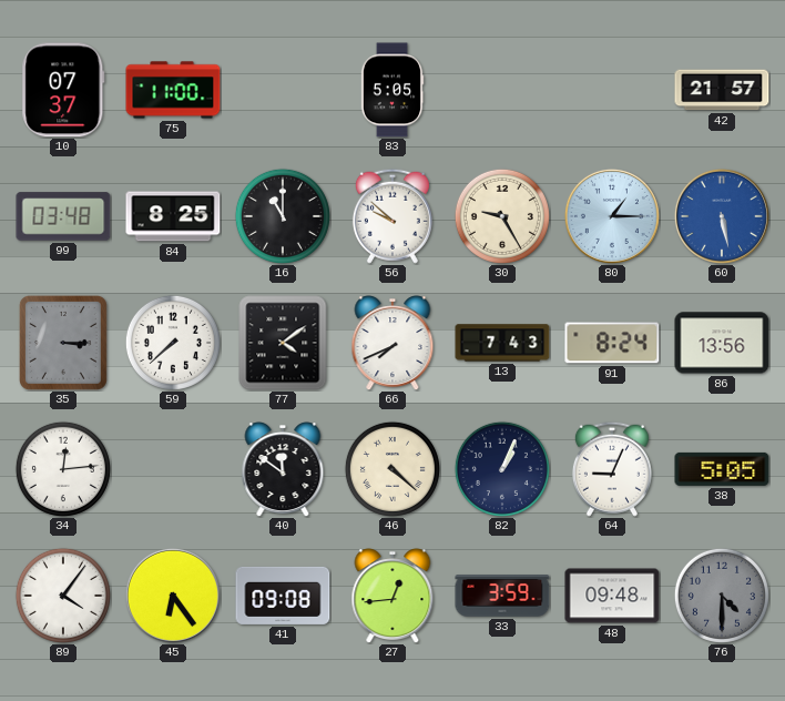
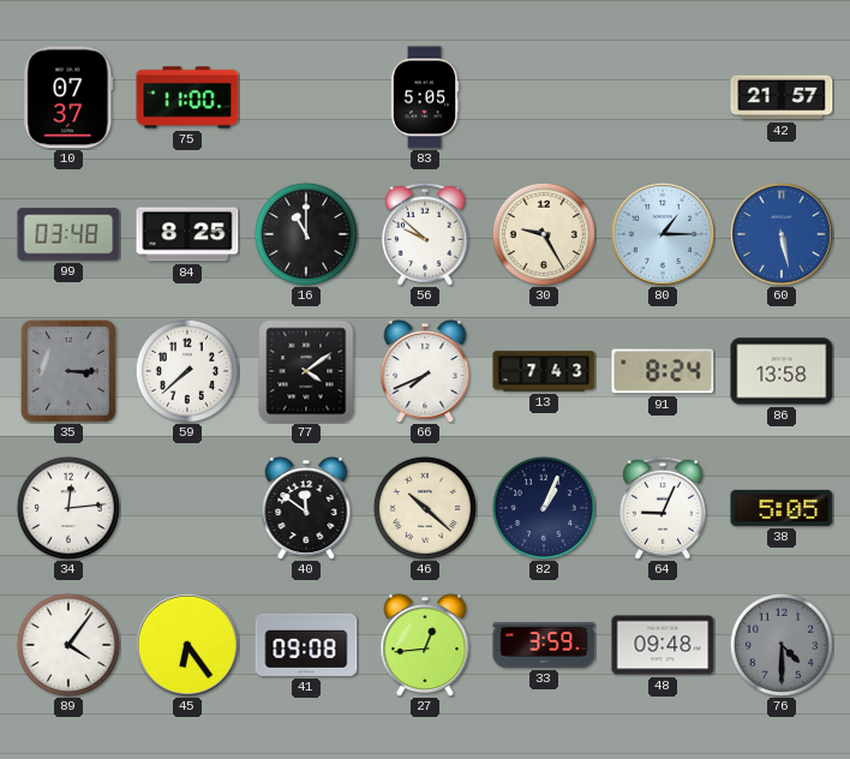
86: 13:56 -> 13:58
46: 4:22 -> 10:22
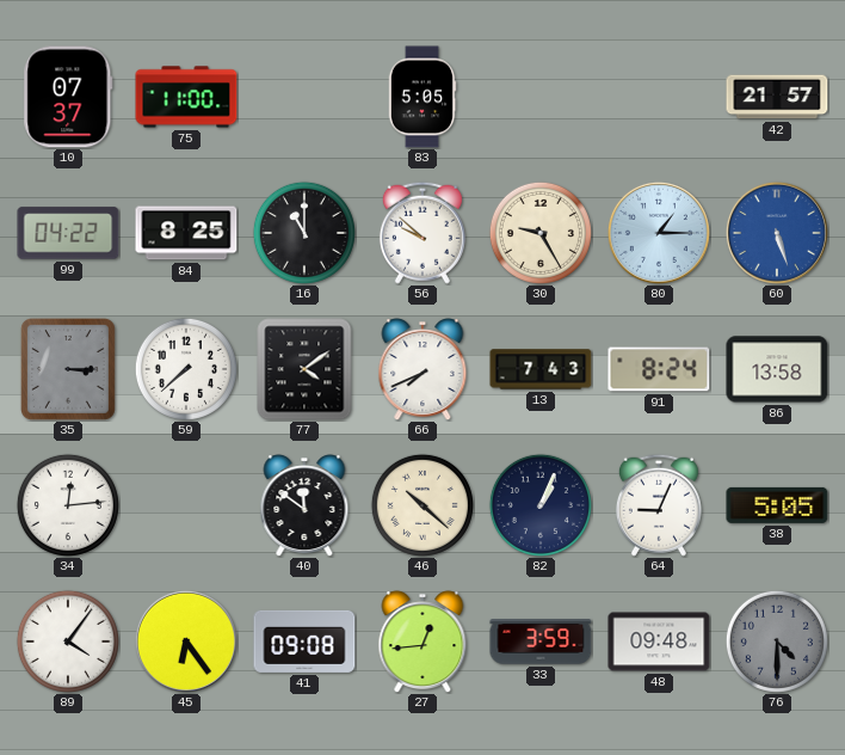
99: 03:48 -> 04:22
60: 5:28 -> 5:27
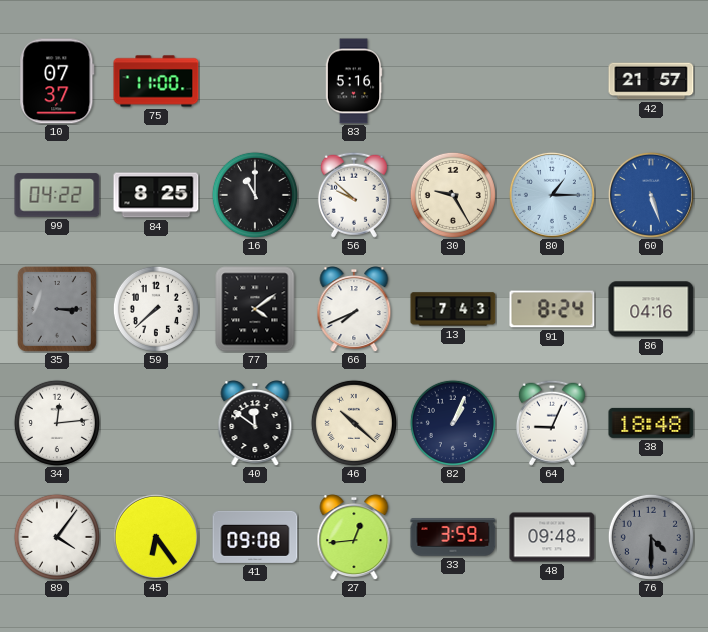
83: 5:05 -> 5:16
86: 13:58 -> 04:16
38: 5:05 -> 18:48
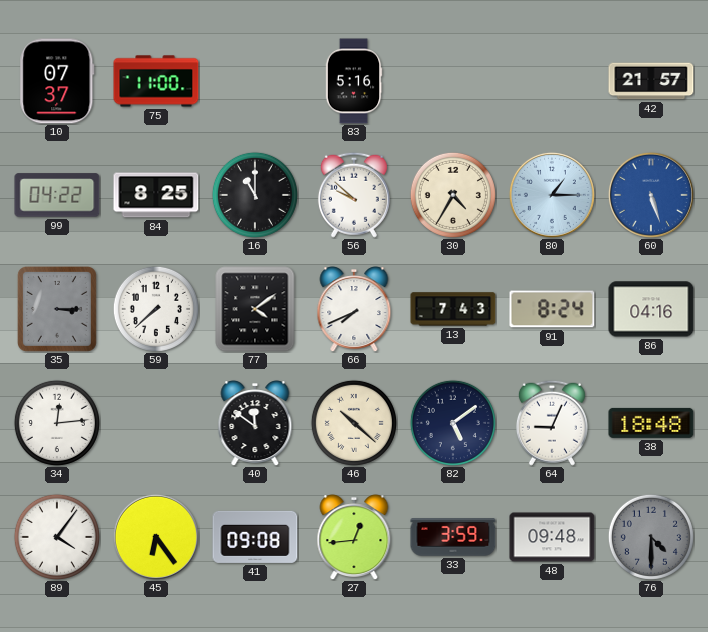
30: 9:25 -> 4:35
82: 1:04 -> 5:09
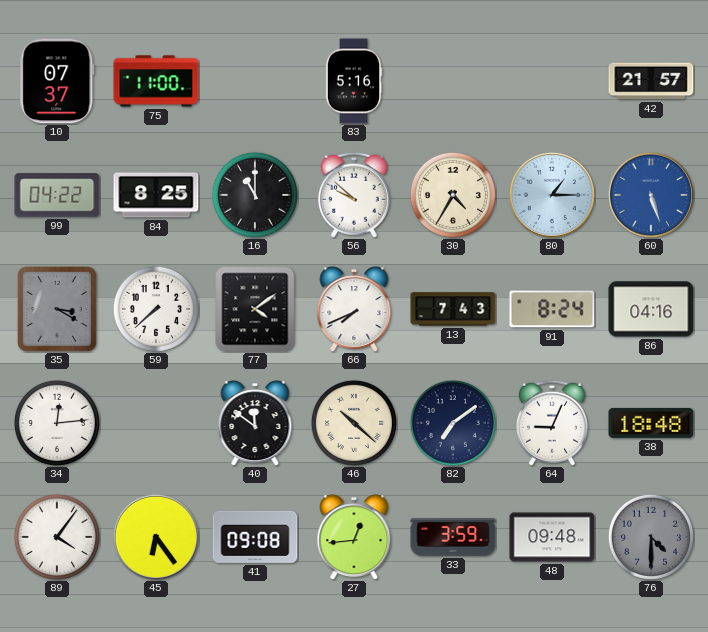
35: 3:15 -> 3:20
82: 5:09 -> 7:09
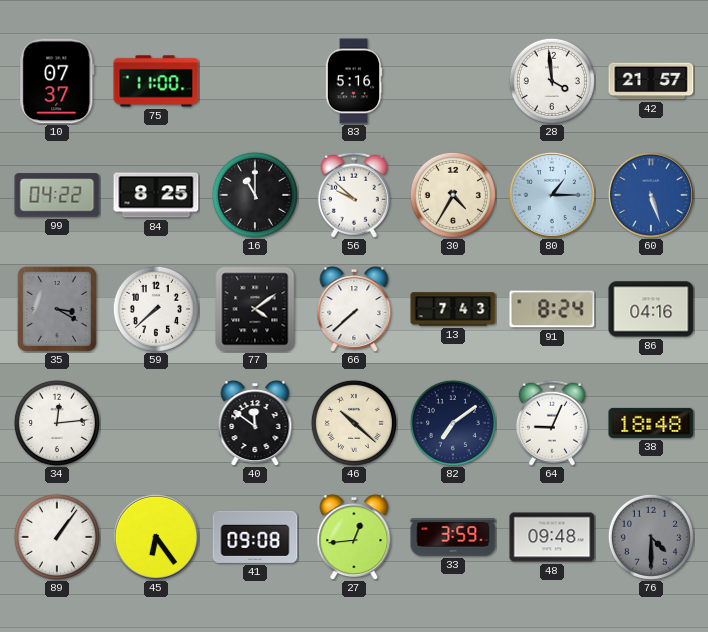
28: none -> 3:59
66: 7:41 -> 7:38
89: 4:06 -> 1:06
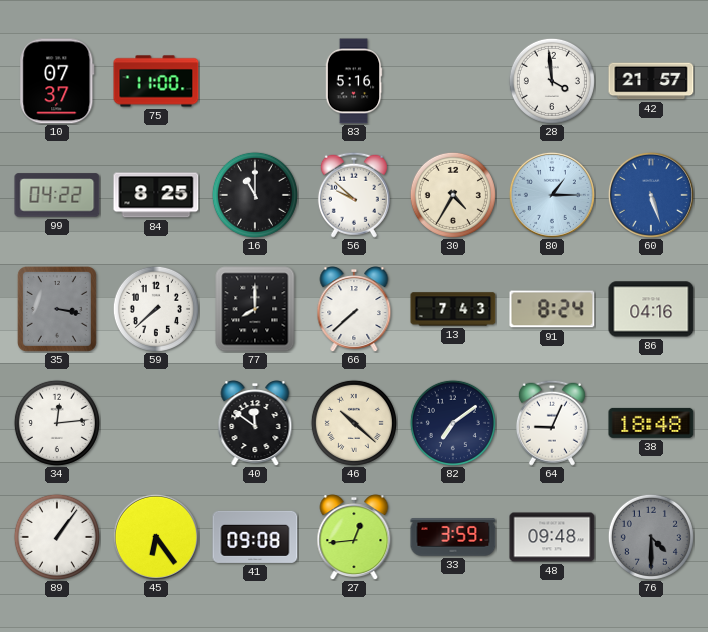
35: 3:20 -> 3:17
77: 4:09 -> 8:00
